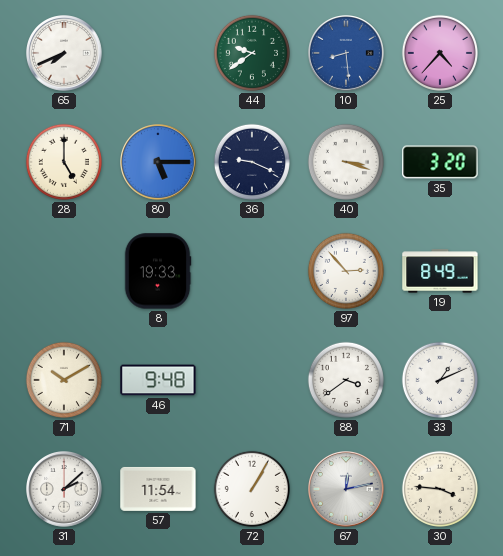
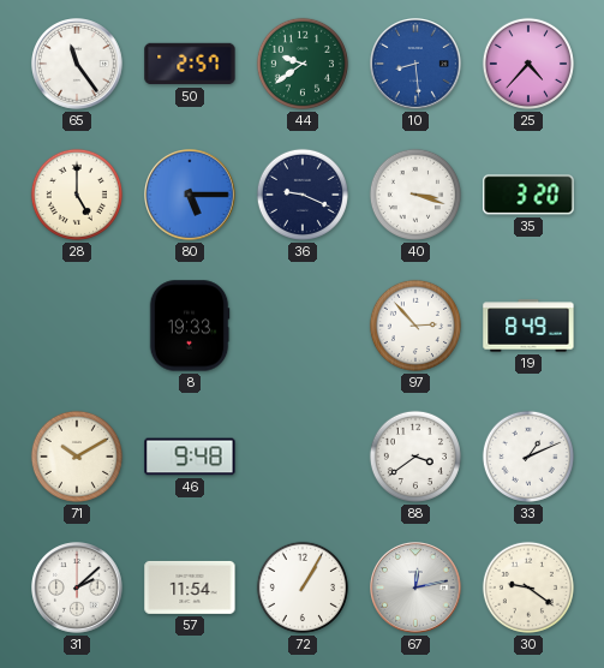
65: 7:41 -> 11:24
50: none -> 2:57
30: 3:46 -> 9:21
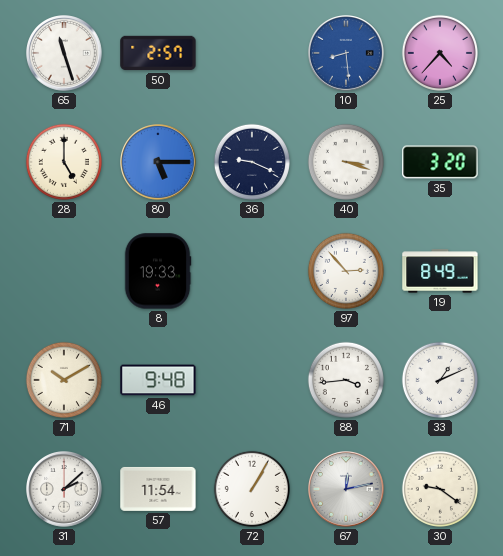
65: 11:24 -> 11:27
44: 9:39 -> none
88: 3:39 -> 3:44
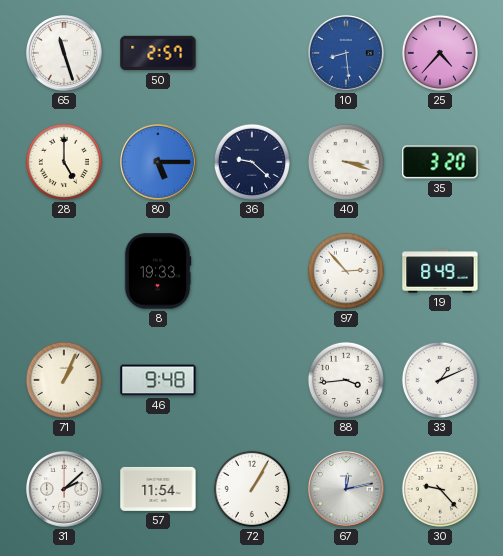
36: 9:19 -> 9:22
71: 10:10 -> 1:04
30: 9:21 -> 9:23
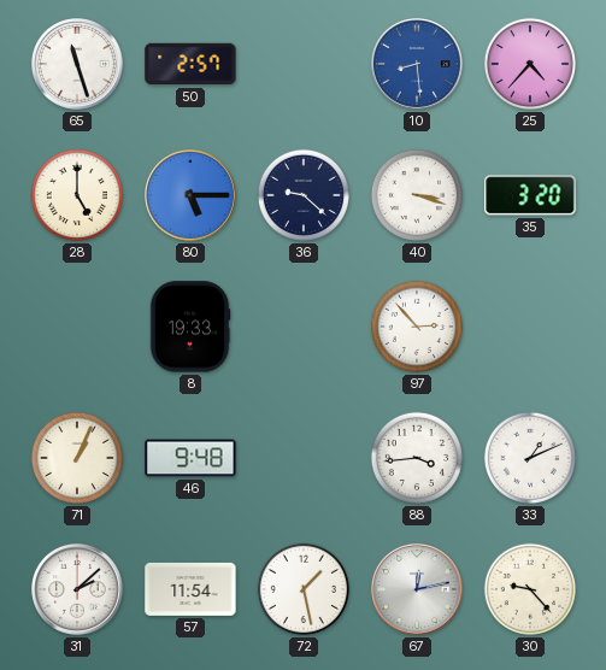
19: 8:49 -> none
72: 1:05 -> 1:28
